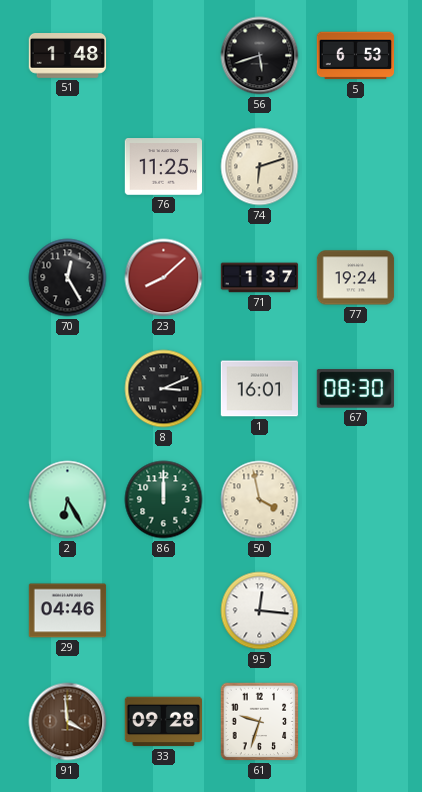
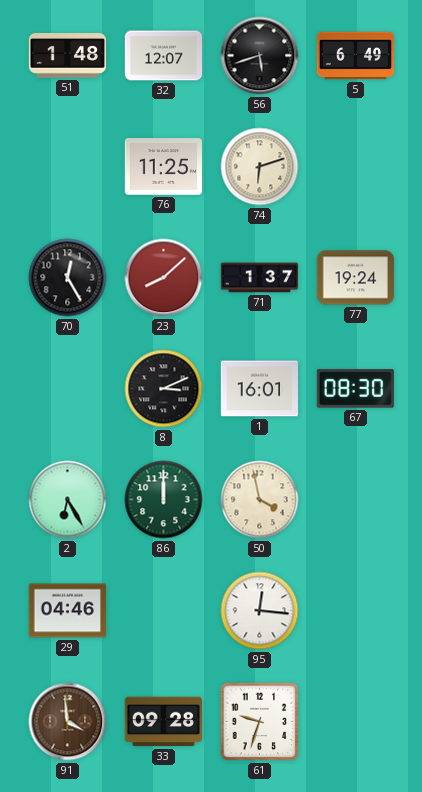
32: none -> 12:07
5: 6:53 -> 6:49
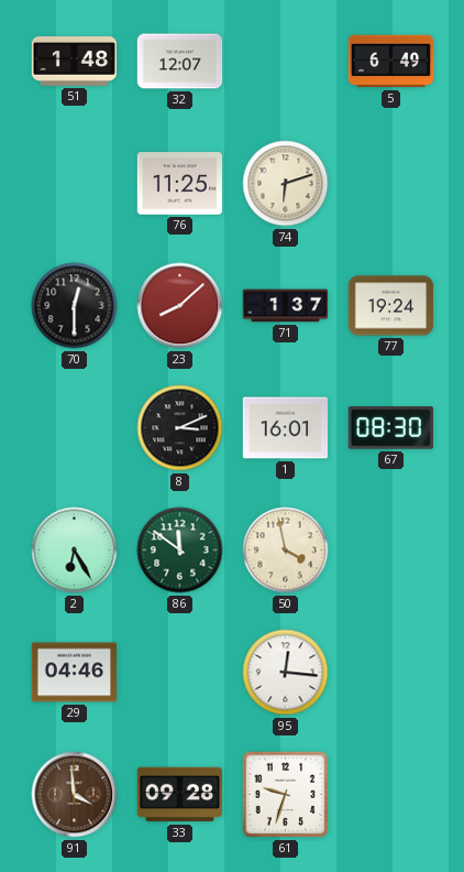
56: 5:42 -> none
70: 12:25 -> 12:30
86: 12:00 -> 11:51
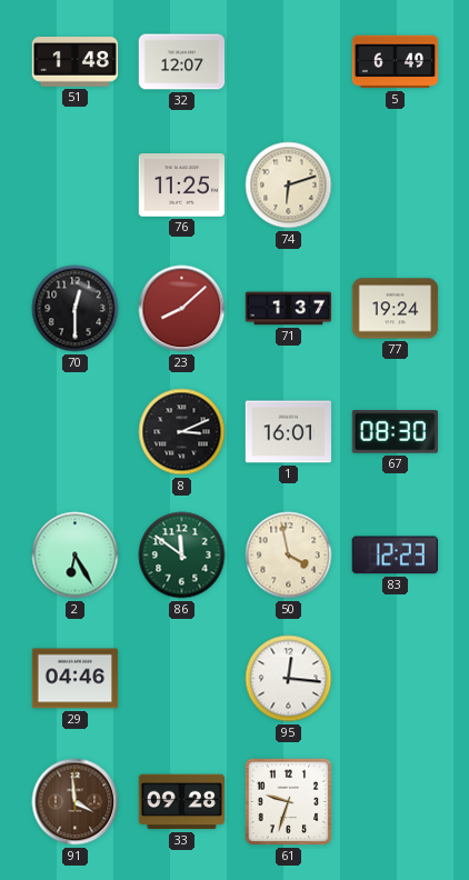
83: none -> 12:23
